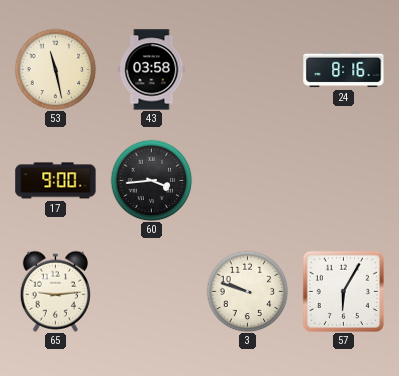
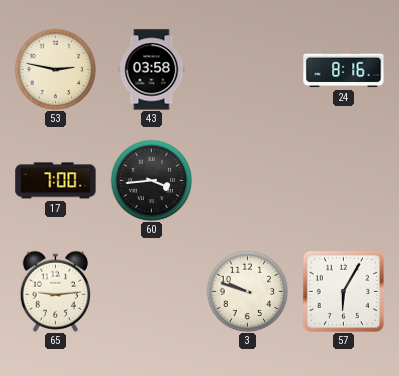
53: 11:28 -> 2:47
17: 9:00 -> 7:00
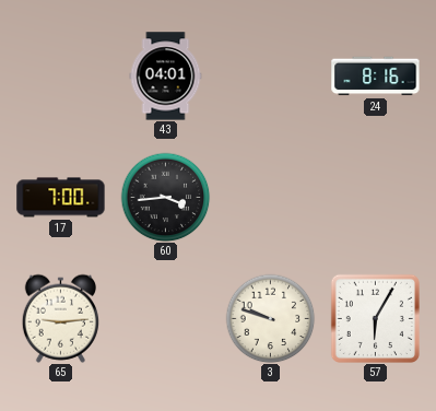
53: 2:47 -> none
43: 03:58 -> 04:01
